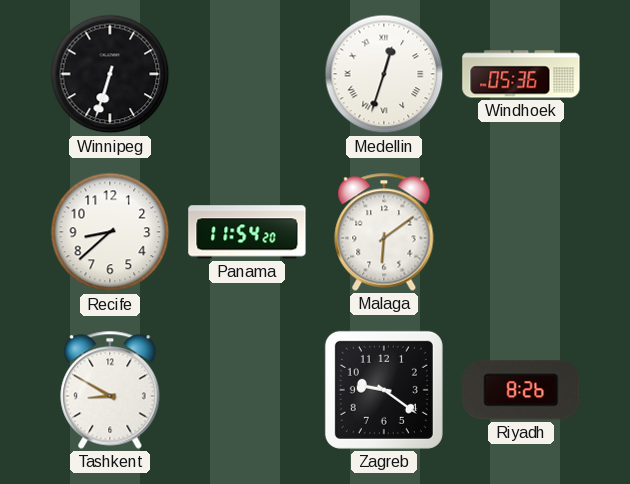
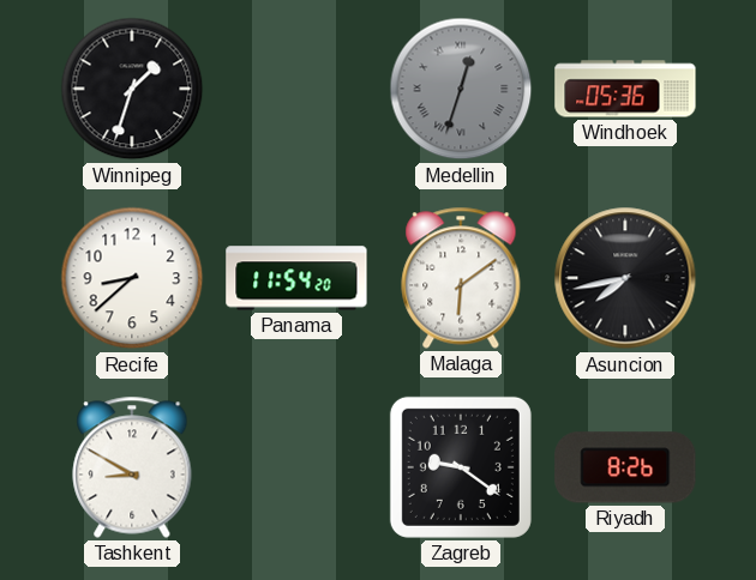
Winnipeg: 6:33 -> 1:33
Medellin dial: white -> grey
Asuncion: none -> 7:43
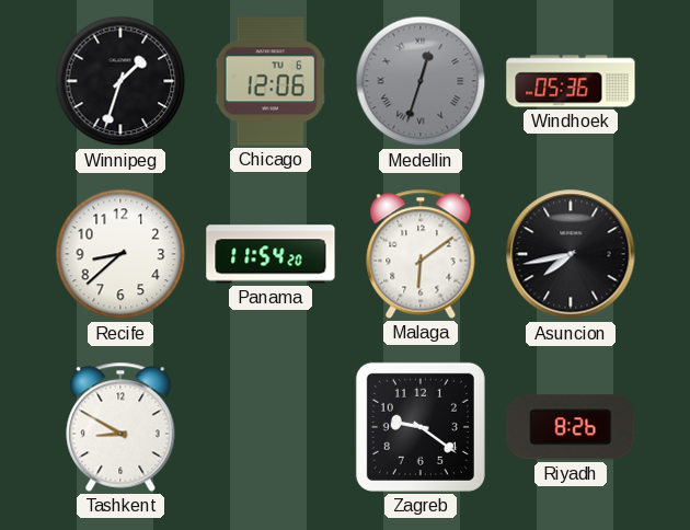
Chicago: none -> 12:06
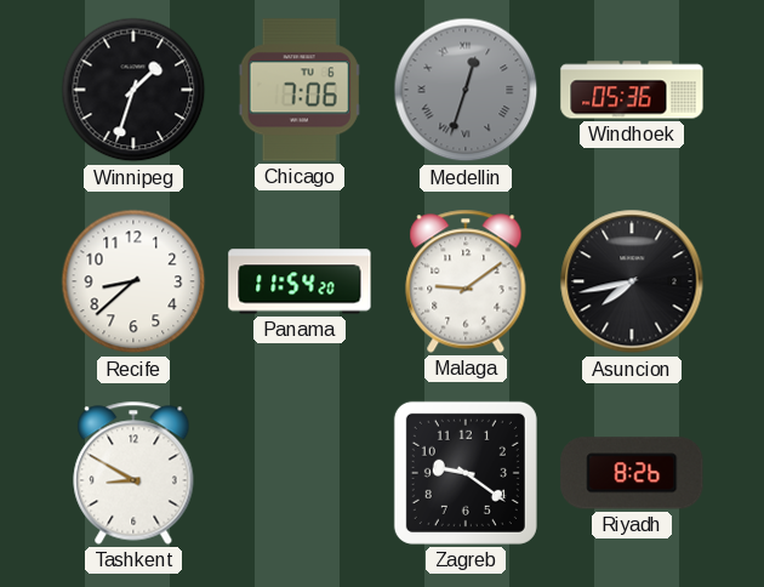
Chicago: 12:06 -> 7:06
Malaga: 6:09 -> 9:09
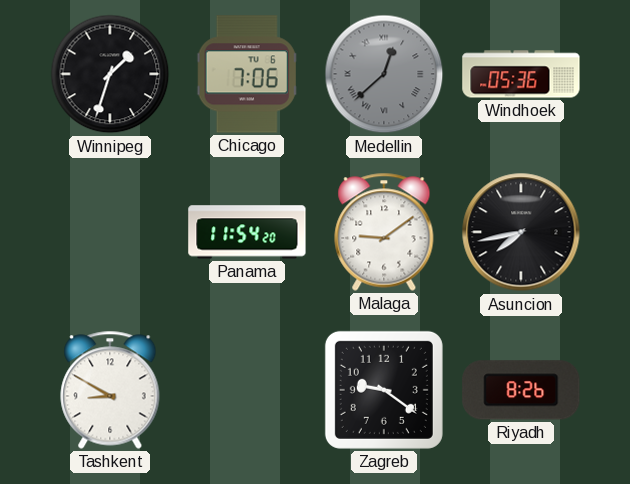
Medellin: 12:33 -> 12:38
Recife: 8:38 -> none
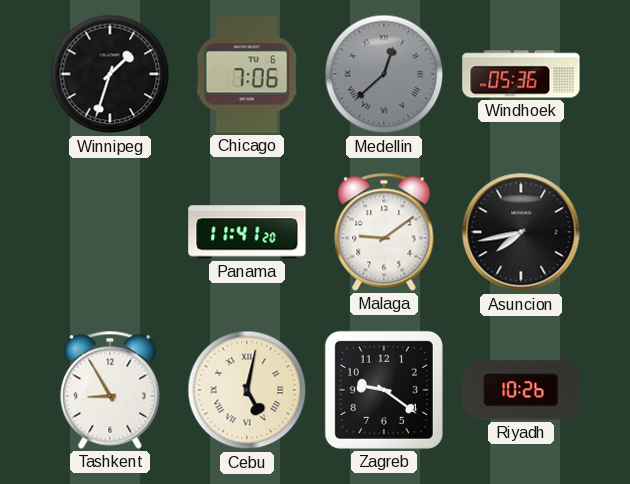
Panama: 11:54 -> 11:41
Tashkent: 8:50 -> 8:55
Cebu: none -> 5:02
Riyadh: 8:26 -> 10:26
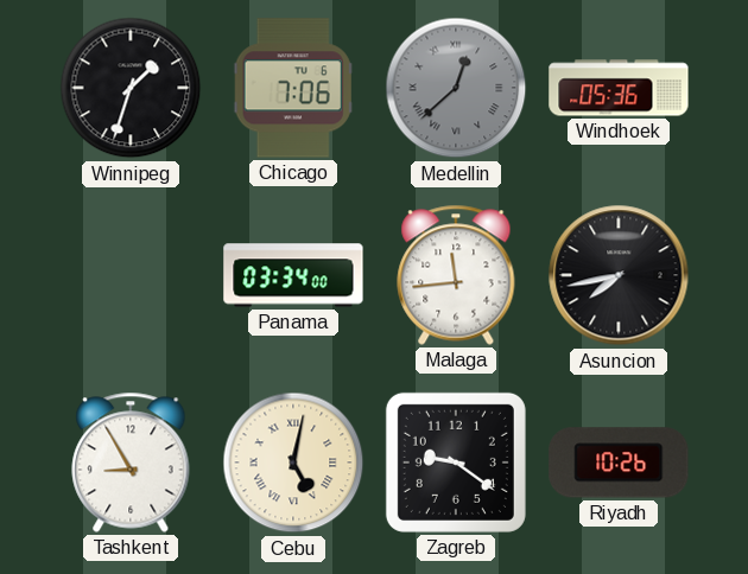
Panama: 11:41 -> 03:34
Malaga: 9:09 -> 11:44
